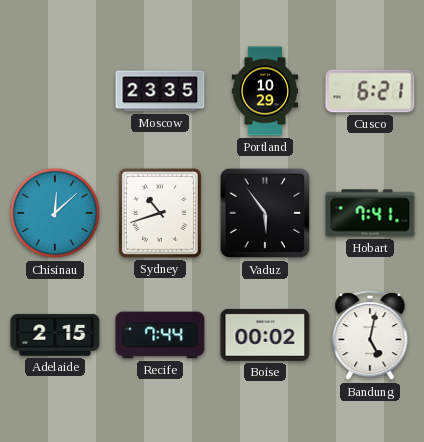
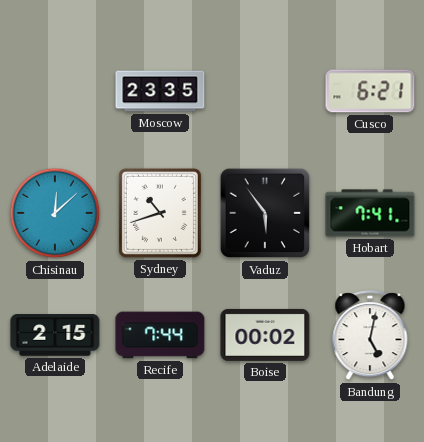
Portland: 10:29 -> none
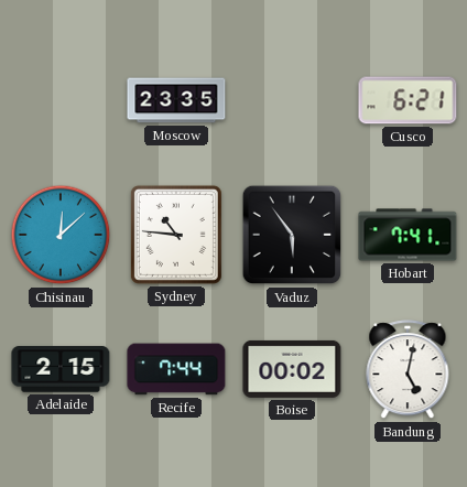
Sydney: 10:42 -> 10:46
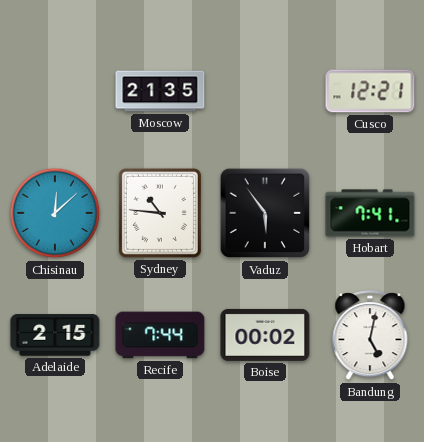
Moscow: 23:35 -> 21:35
Cusco: 6:21 -> 12:21
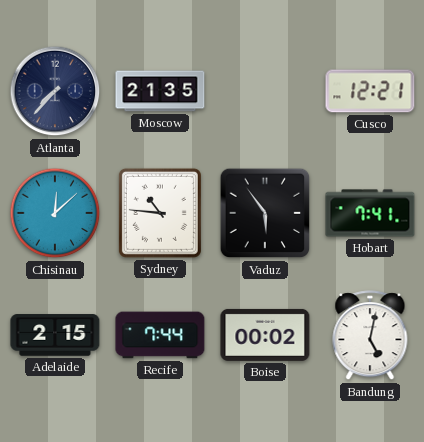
Atlanta: none -> 7:37
